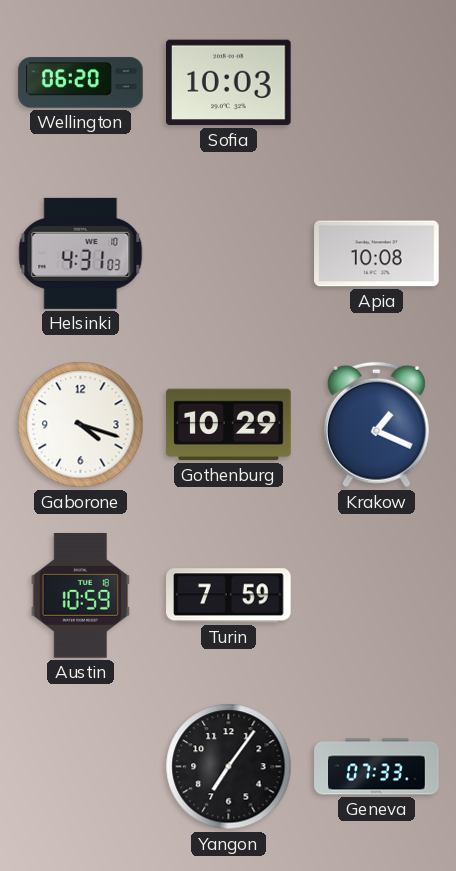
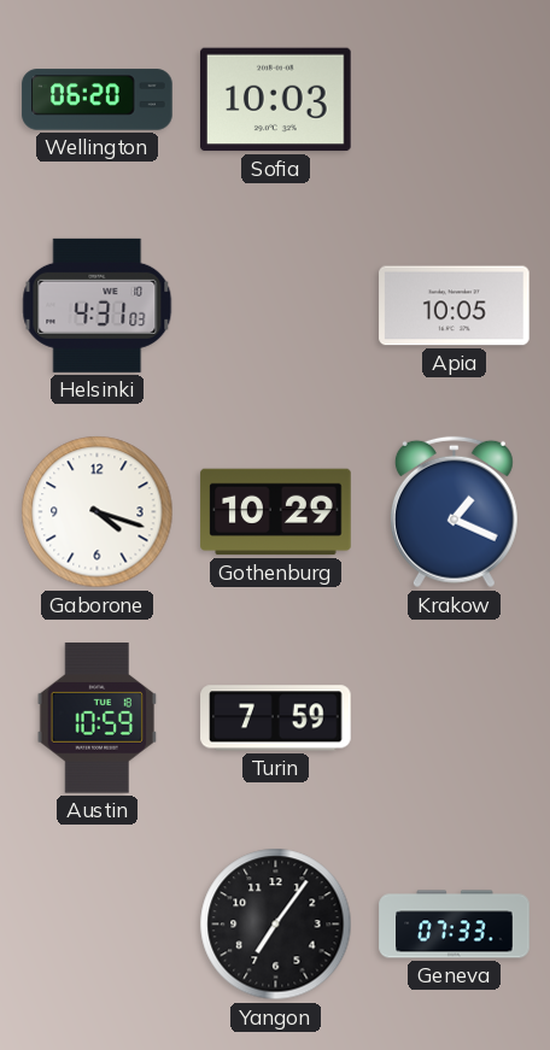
Apia: 10:08 -> 10:05
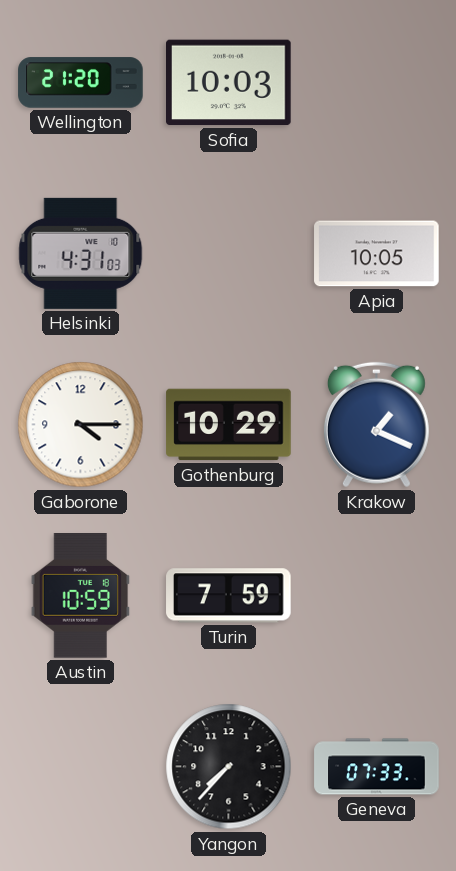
Wellington: 06:20 -> 21:20
Gaborone: 4:18 -> 4:15
Yangon: 7:06 -> 7:37
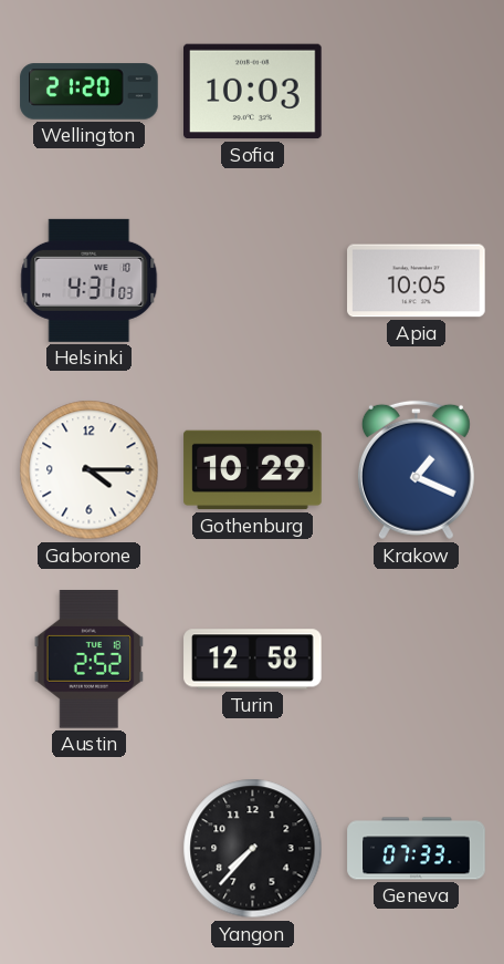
Austin: 10:59 -> 2:52
Turin: 7:59 -> 12:58
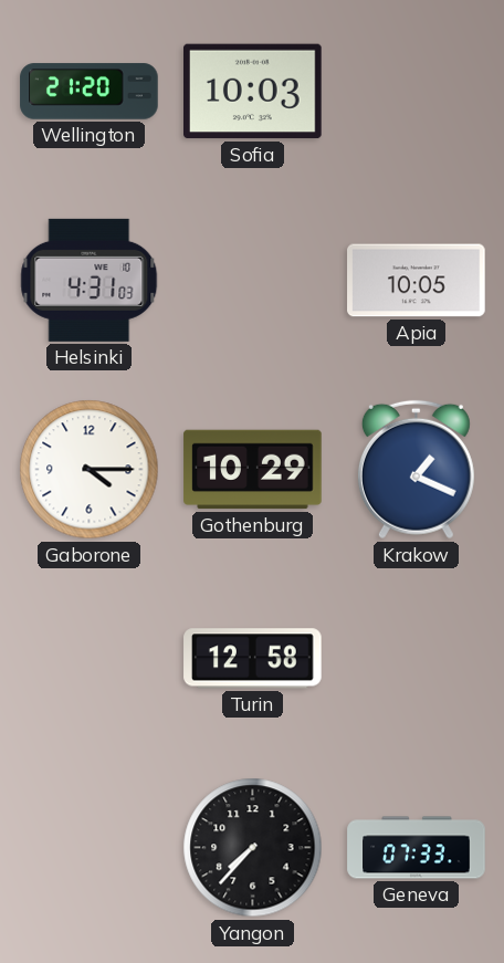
Austin: 2:52 -> none
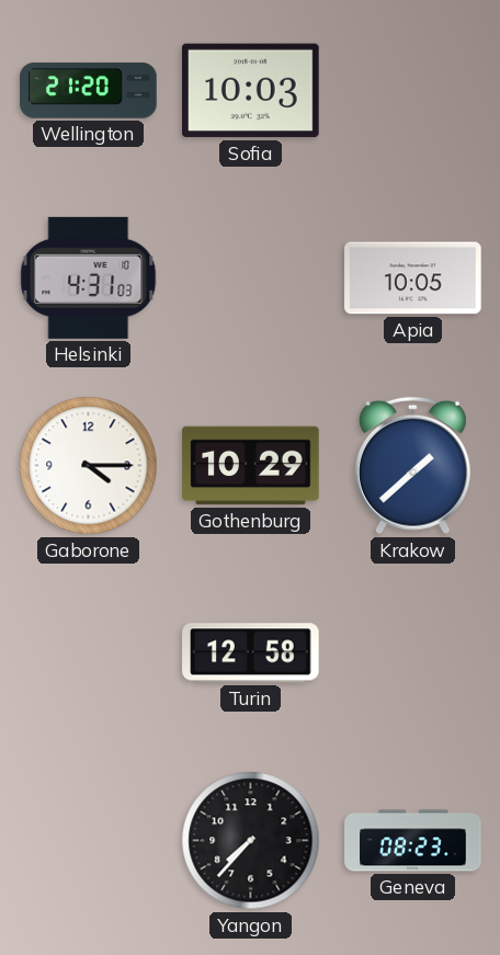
Krakow: 1:19 -> 1:38
Geneva: 07:33 -> 08:23
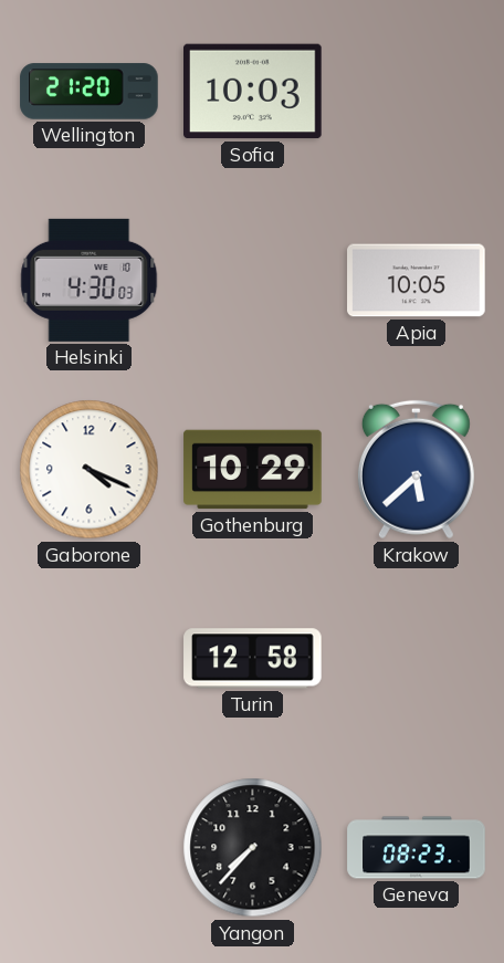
Helsinki: 4:31 -> 4:30
Gaborone: 4:15 -> 4:19
Krakow: 1:38 -> 5:38
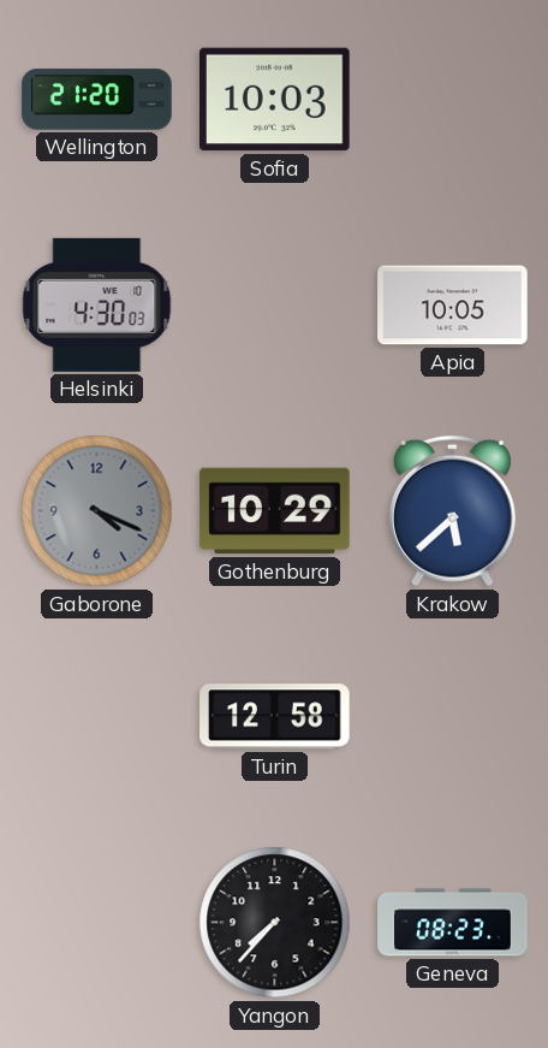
Gaborone dial: white -> grey
